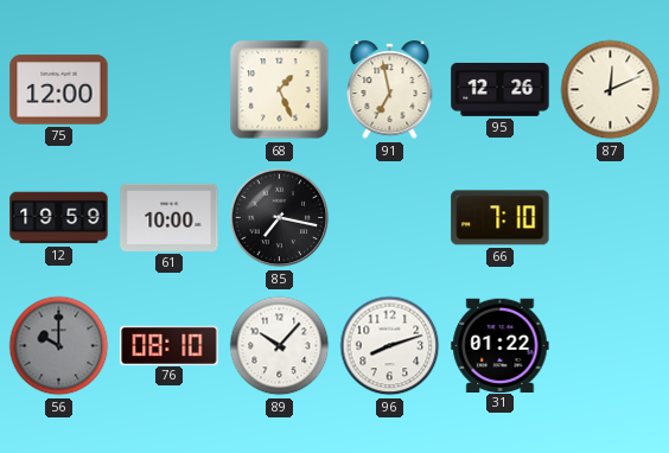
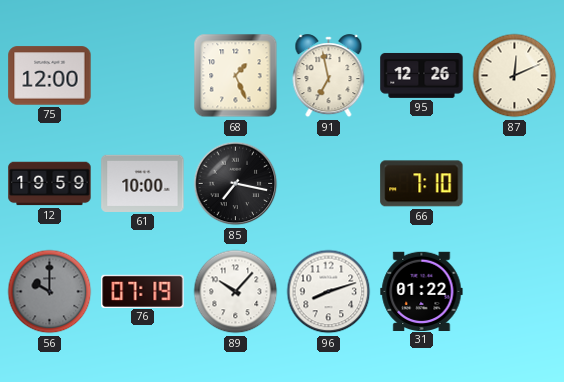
76: 08:10 -> 07:19
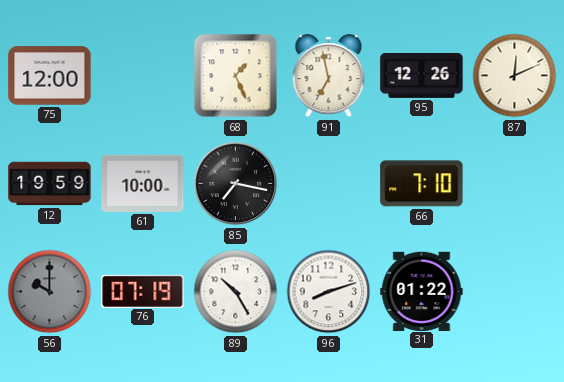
89: 10:07 -> 10:25
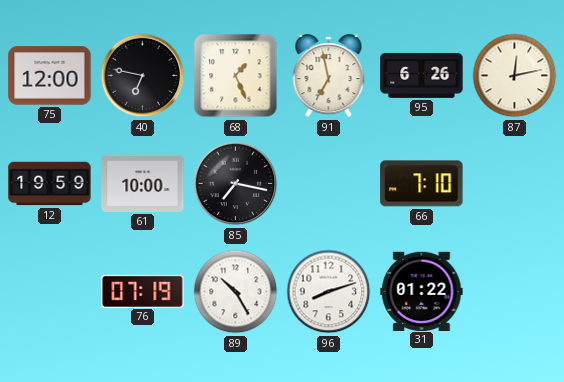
40: none -> 6:47
95: 12:26 -> 6:26
87: 12:11 -> 12:13
56: 10:00 -> none
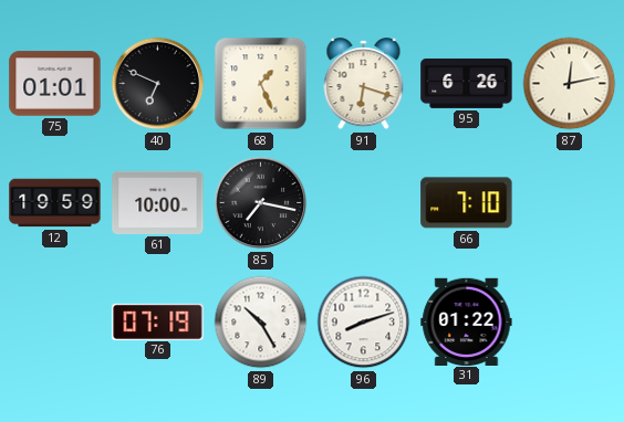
75: 12:00 -> 01:01
40: 6:47 -> 6:49
91: 6:58 -> 6:18
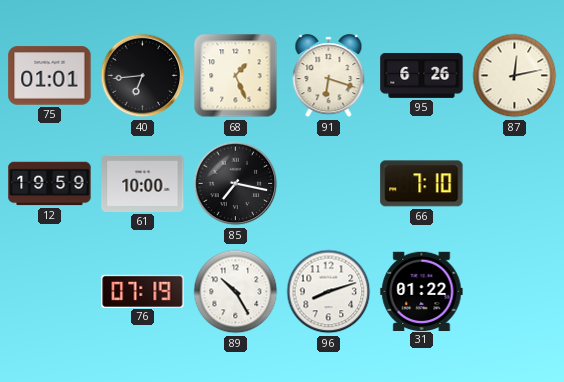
40: 6:49 -> 6:44
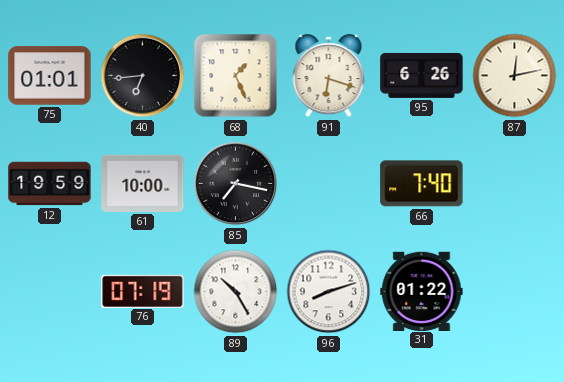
66: 7:10 -> 7:40
